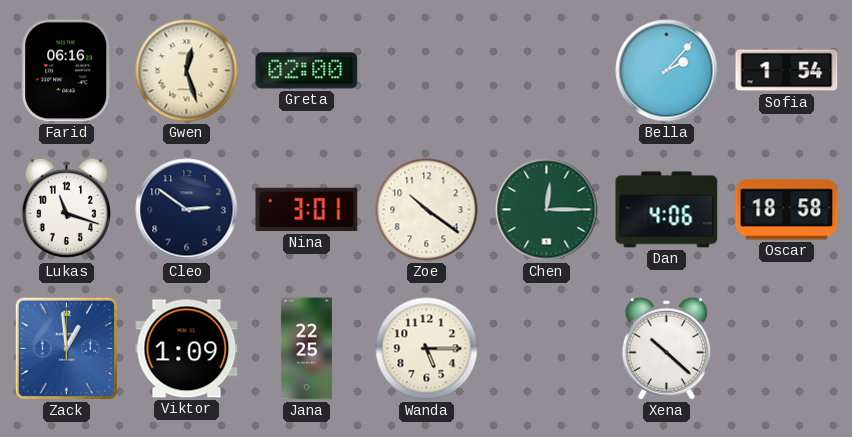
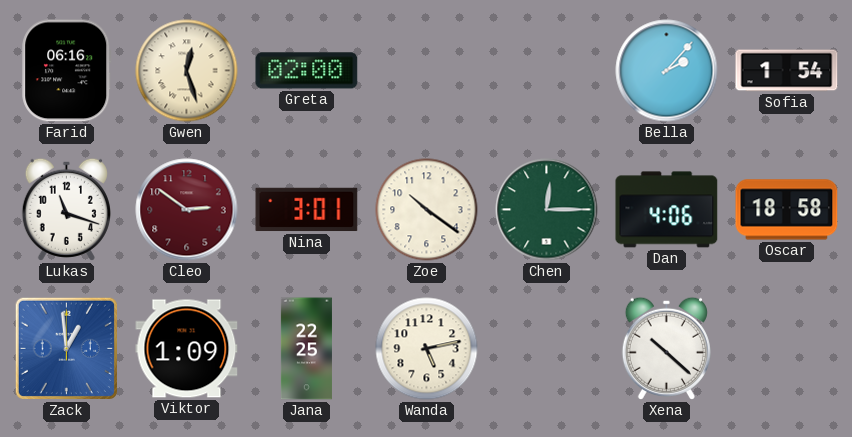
Cleo dial: navy -> burgundy
Wanda: 5:15 -> 5:13
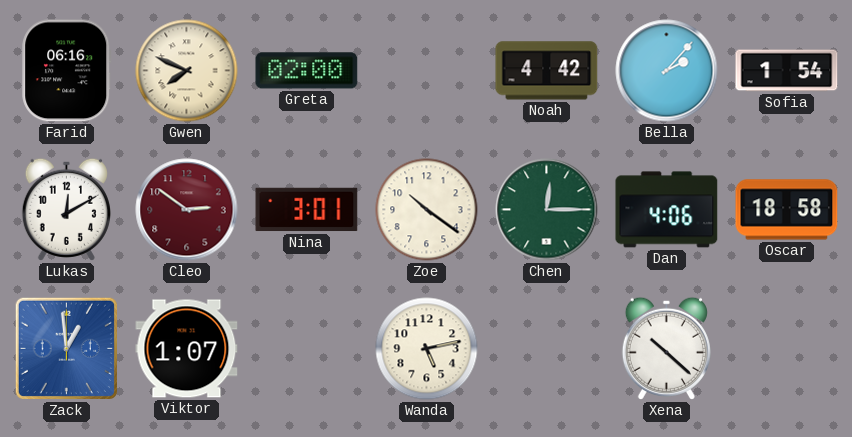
Gwen: 12:27 -> 7:49
Noah: none -> 4:42
Lukas: 11:18 -> 12:10
Viktor: 1:09 -> 1:07
Jana: 22:25 -> none
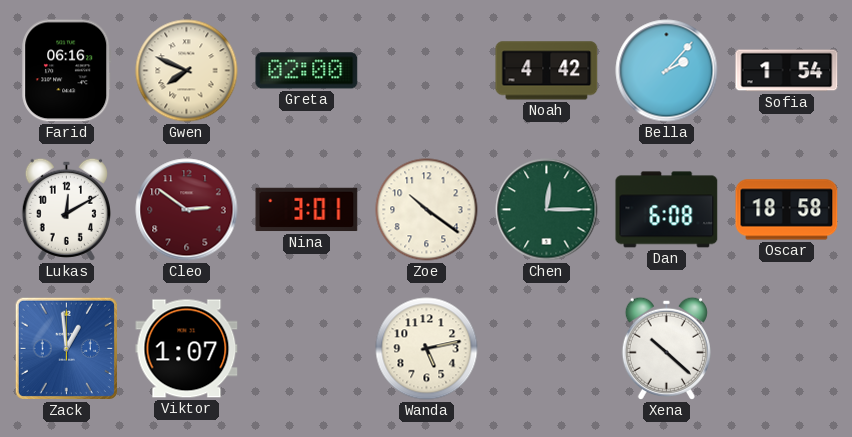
Dan: 4:06 -> 6:08
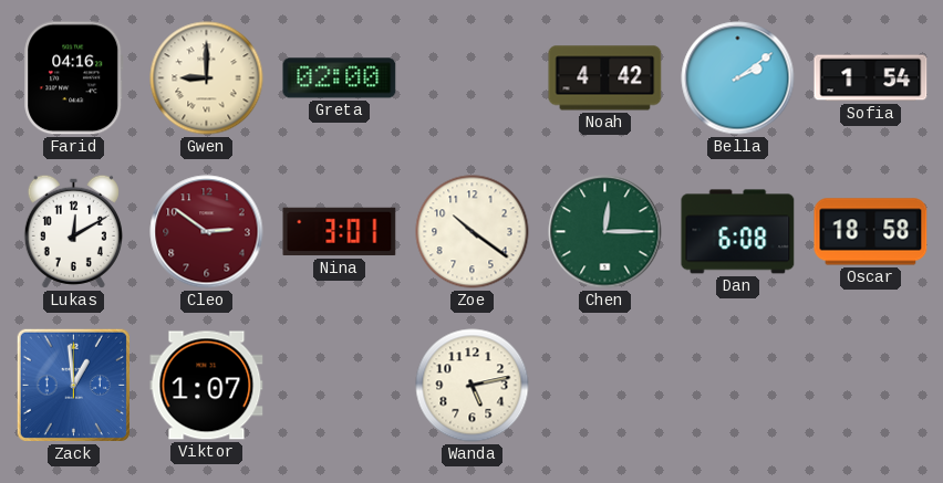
Farid: 06:16 -> 04:16
Gwen: 7:49 -> 9:00
Bella: 2:07 -> 2:09
Xena: 10:22 -> none
